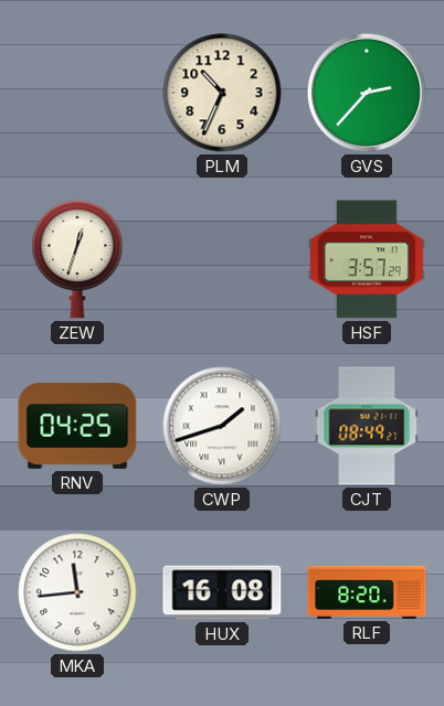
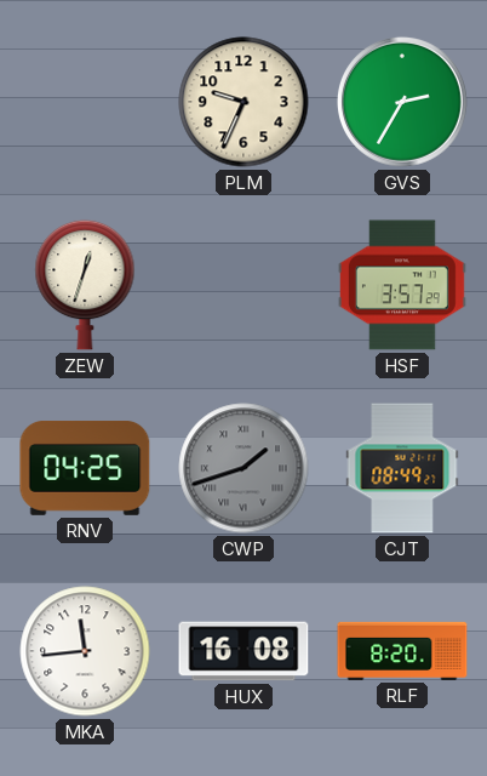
PLM: 10:34 -> 9:34
GVS: 2:37 -> 2:35
CWP dial: white -> grey
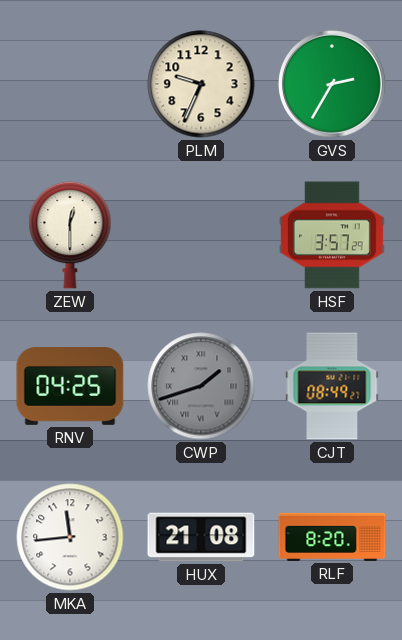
ZEW: 12:33 -> 12:30
HUX: 16:08 -> 21:08
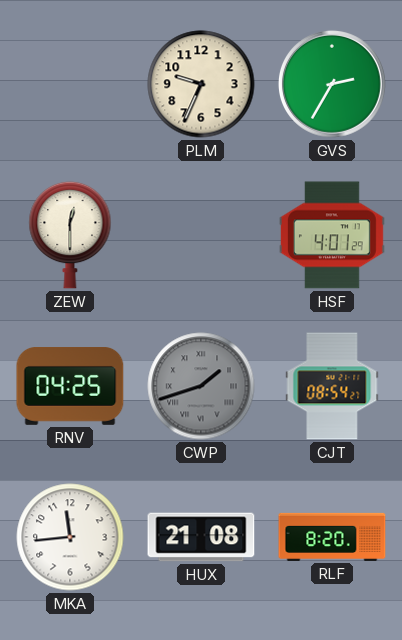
HSF: 3:57 -> 4:01
CJT: 08:49 -> 08:54
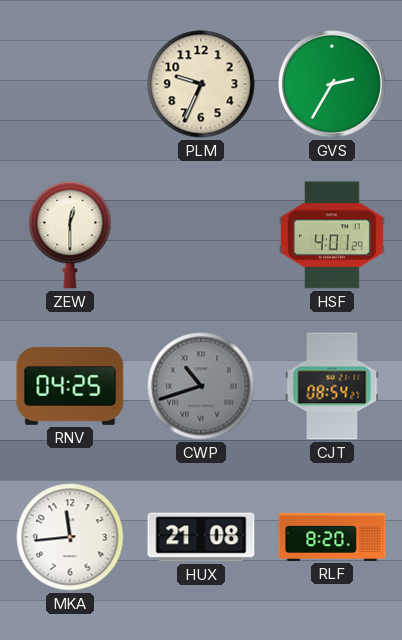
CWP: 1:42 -> 10:42
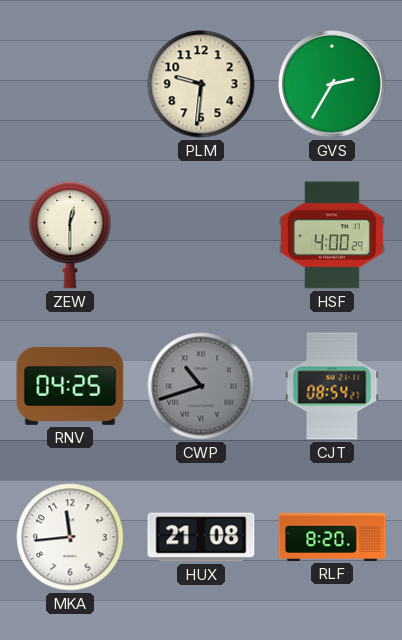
PLM: 9:34 -> 9:31
HSF: 4:01 -> 4:00
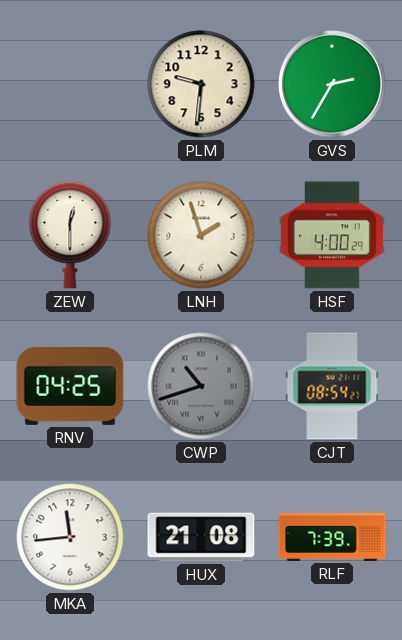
LNH: none -> 1:57
RLF: 8:20 -> 7:39
